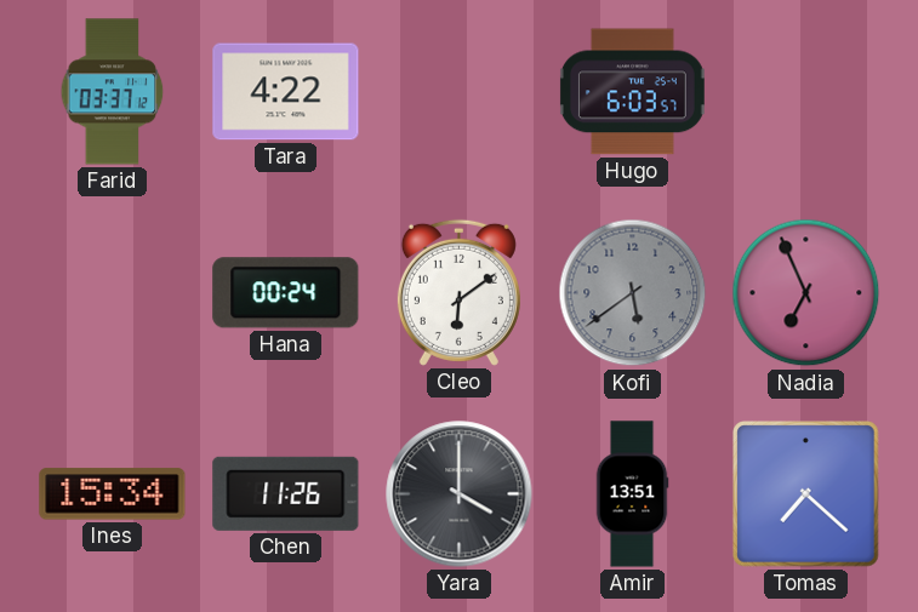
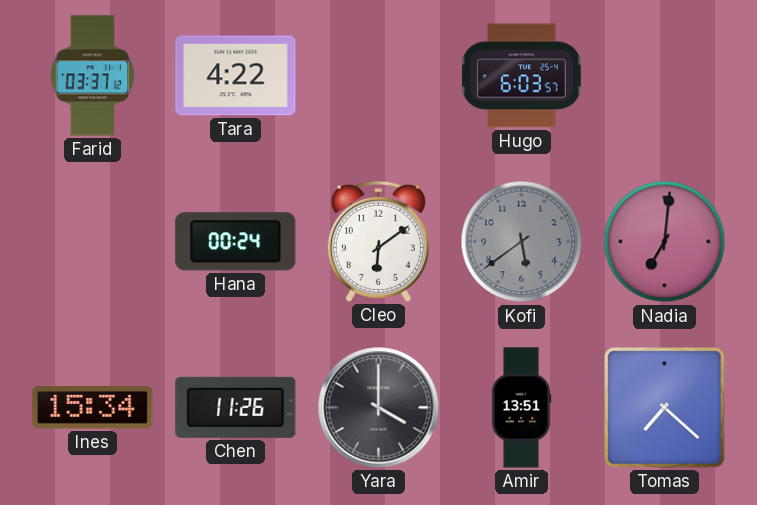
Nadia: 6:56 -> 7:01
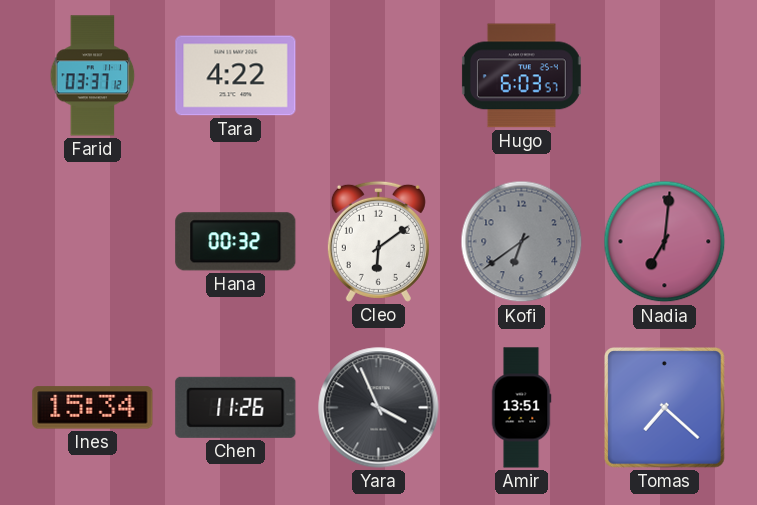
Hana: 00:24 -> 00:32
Kofi: 5:39 -> 6:39
Yara: 4:00 -> 3:56
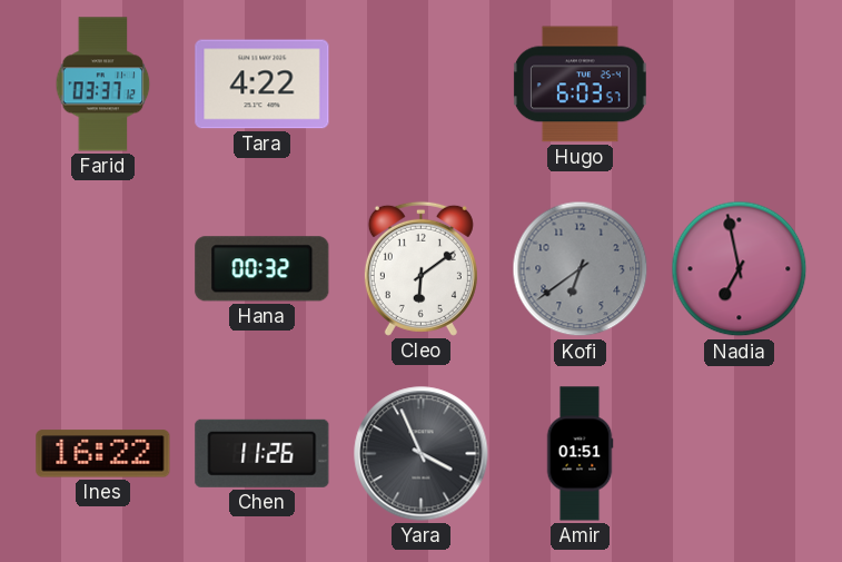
Nadia: 7:01 -> 6:58
Ines: 15:34 -> 16:22
Amir: 13:51 -> 01:51
Tomas: 7:22 -> none
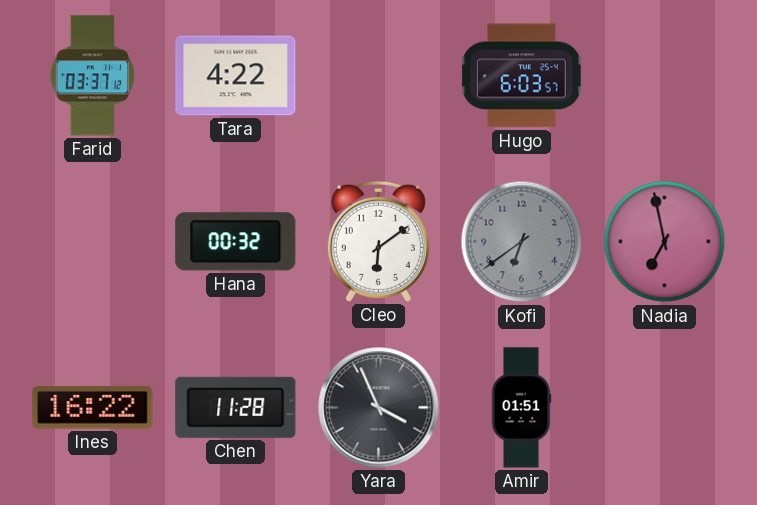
Chen: 11:26 -> 11:28
